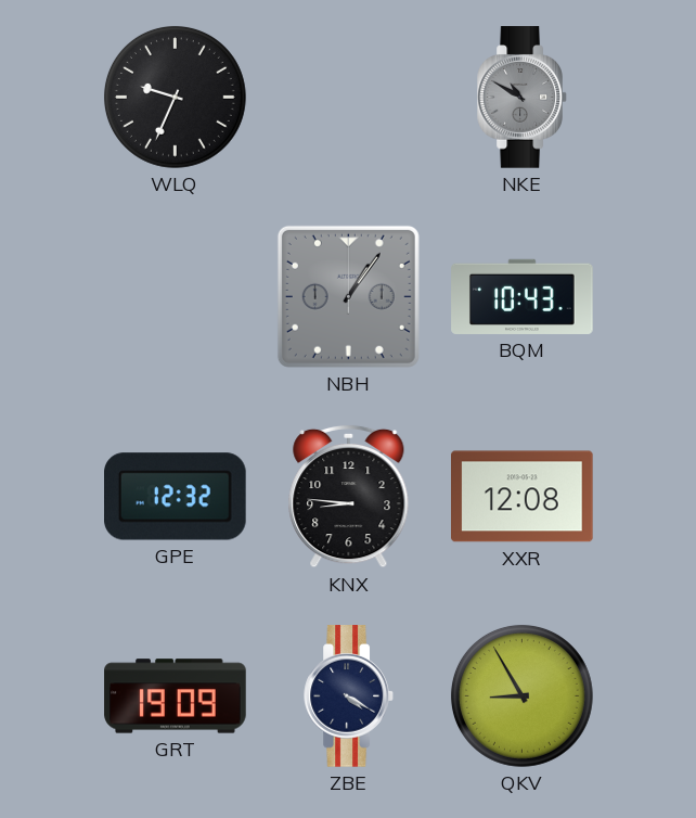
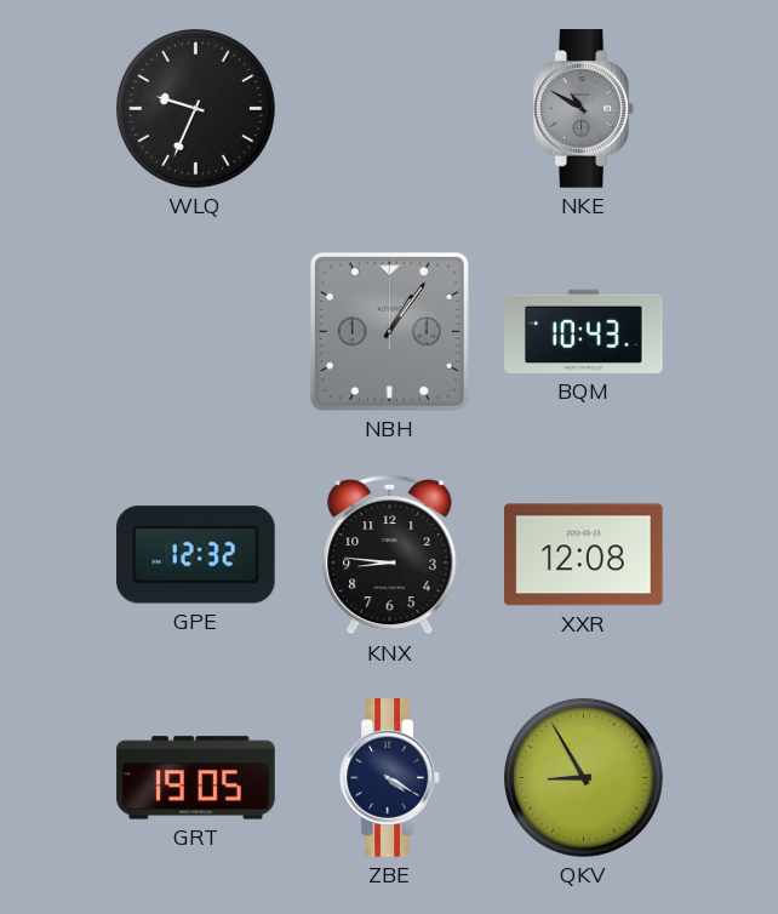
GRT: 19:09 -> 19:05
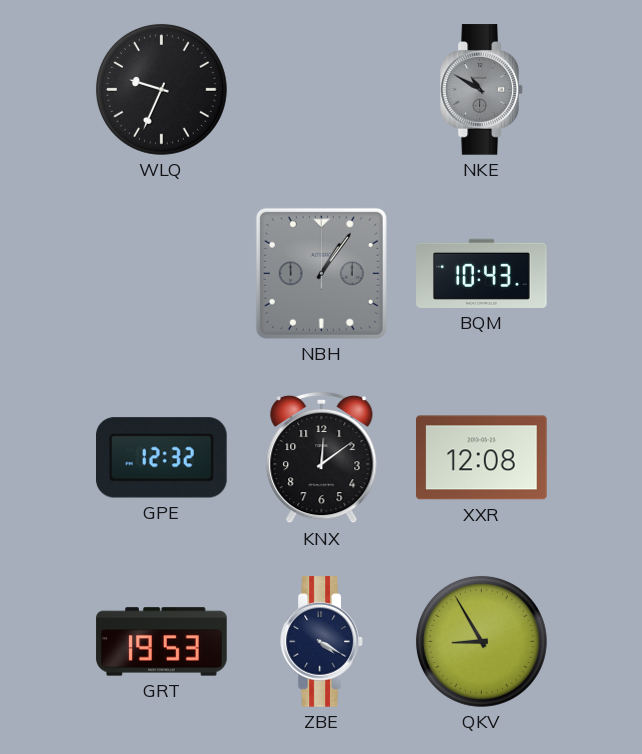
KNX: 8:46 -> 12:09
GRT: 19:05 -> 19:53
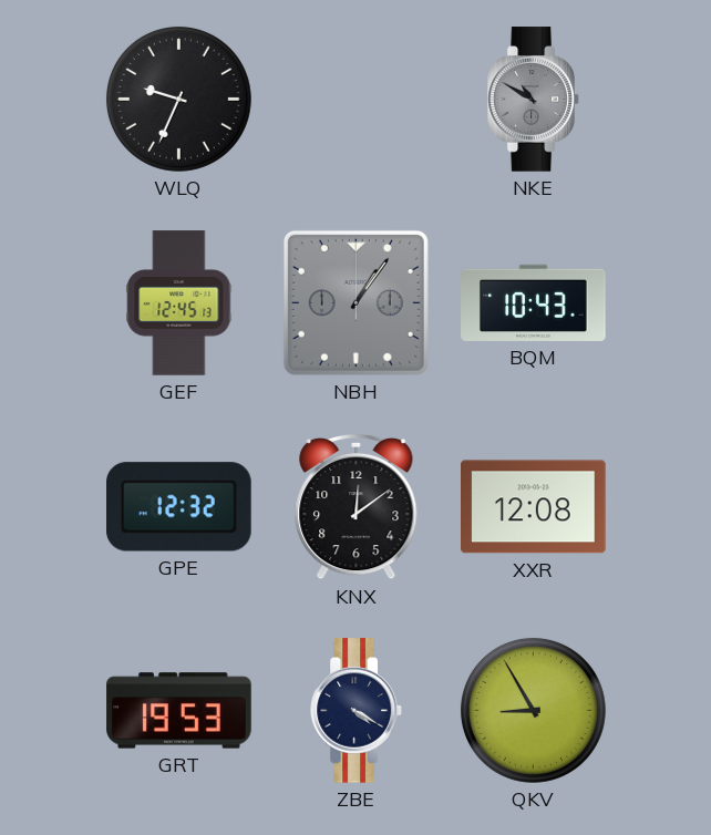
GEF: none -> 12:45
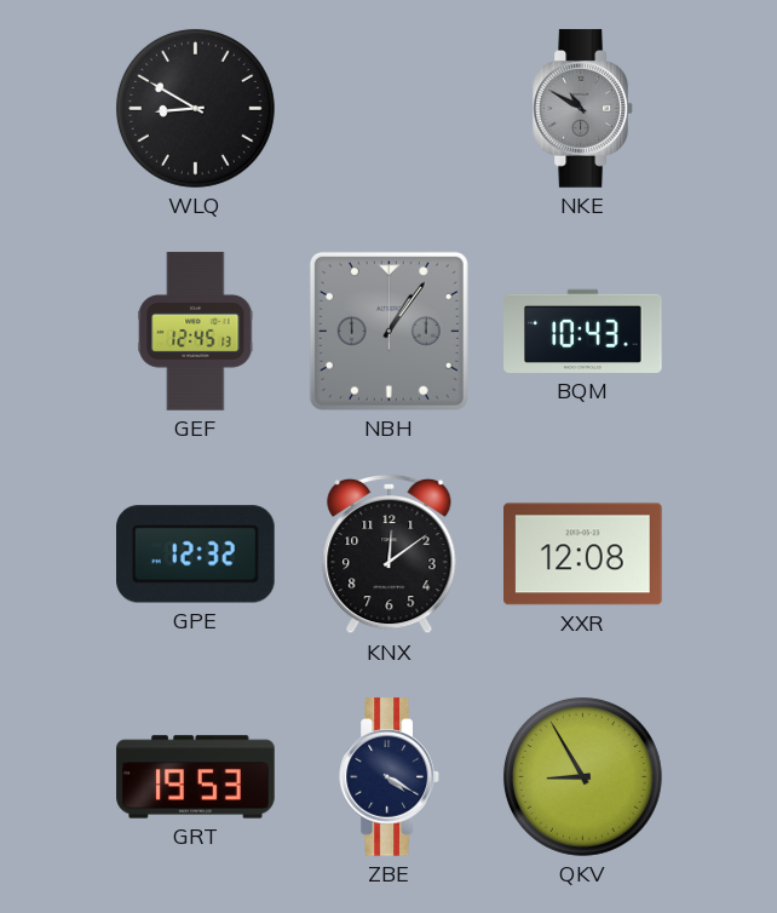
WLQ: 9:34 -> 8:50
